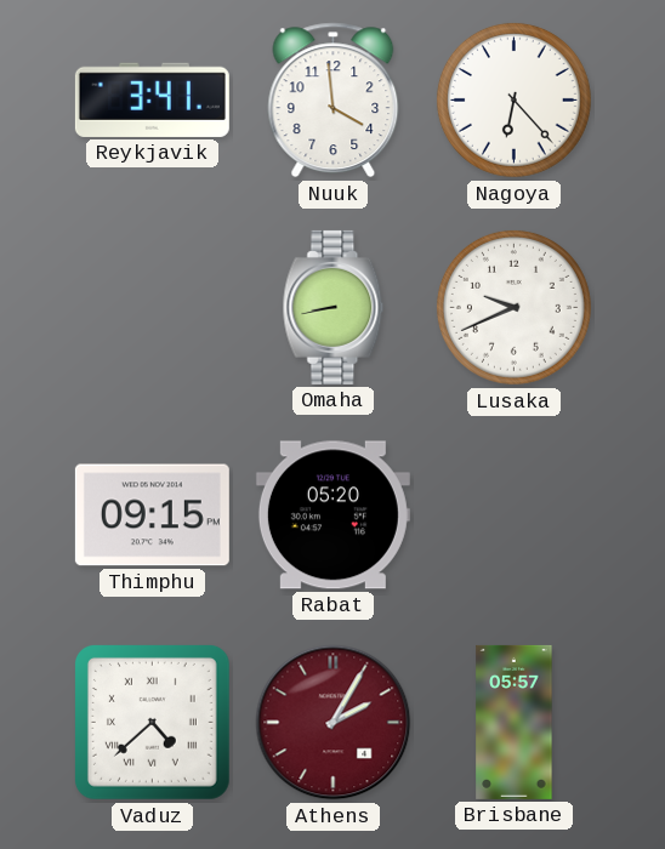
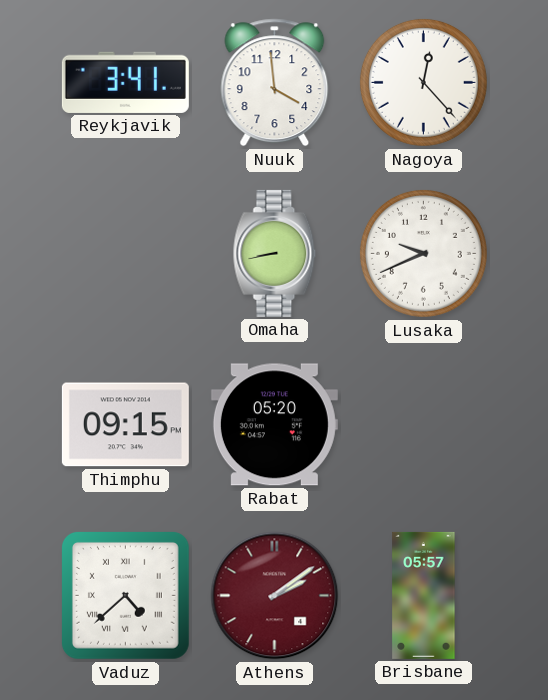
Nagoya: 6:23 -> 12:23
Athens: 2:05 -> 2:09
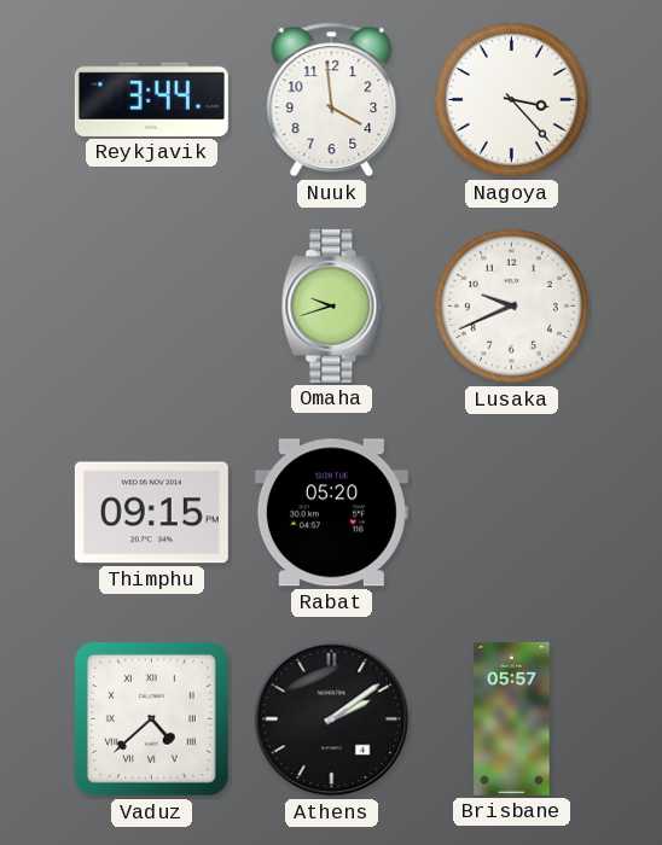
Reykjavik: 3:41 -> 3:44
Nagoya: 12:23 -> 3:23
Omaha: 8:43 -> 9:42
Athens dial: burgundy -> black
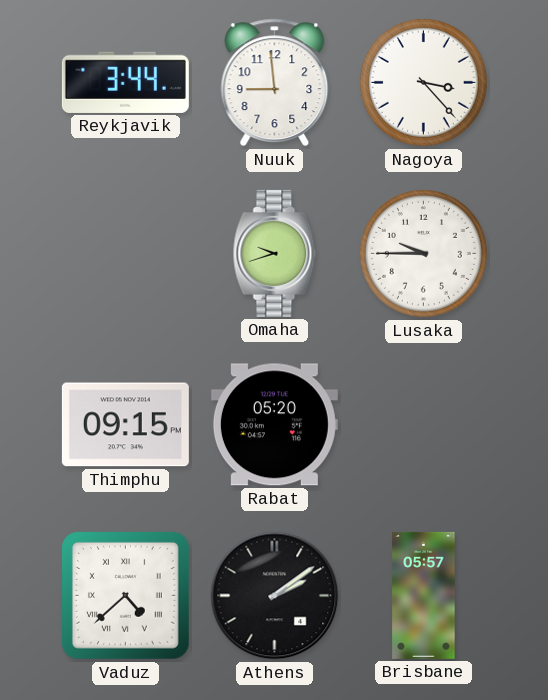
Nuuk: 3:59 -> 8:59
Lusaka: 9:41 -> 9:45
